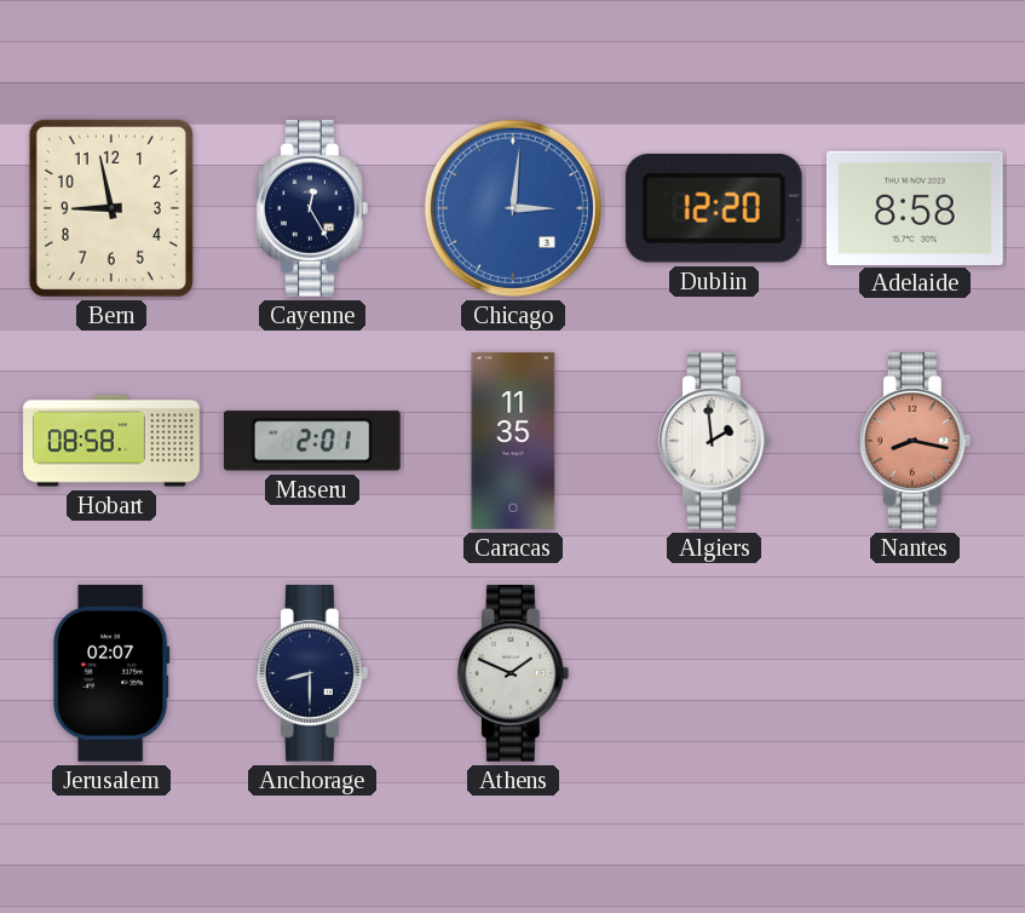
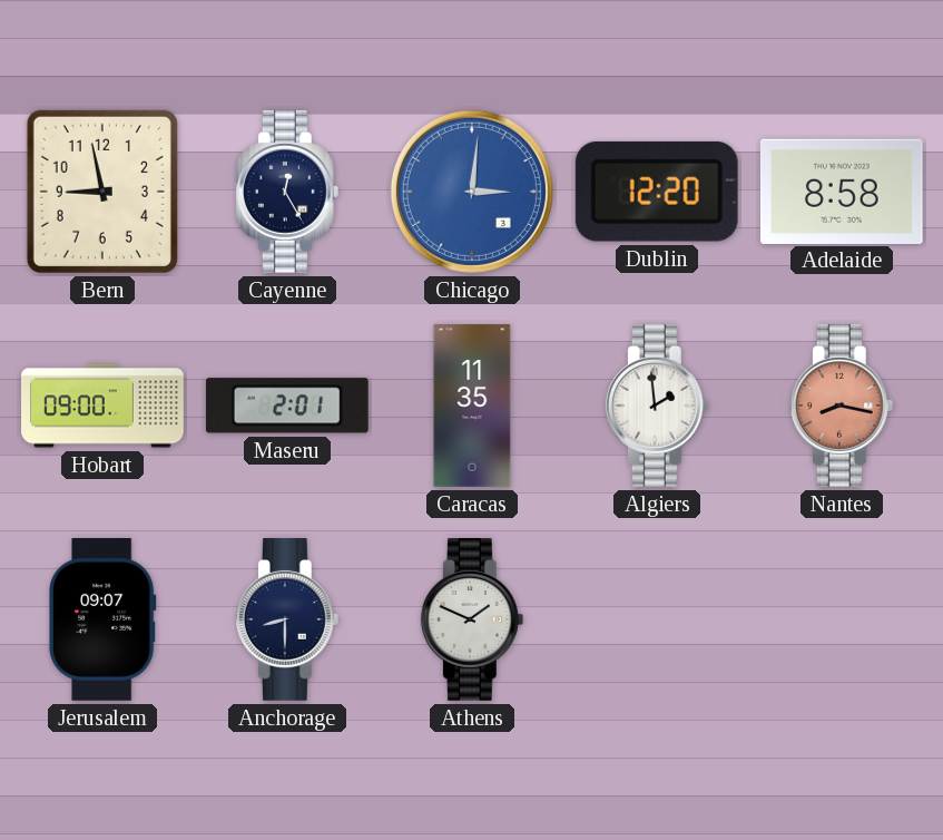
Hobart: 08:58 -> 09:00
Jerusalem: 02:07 -> 09:07
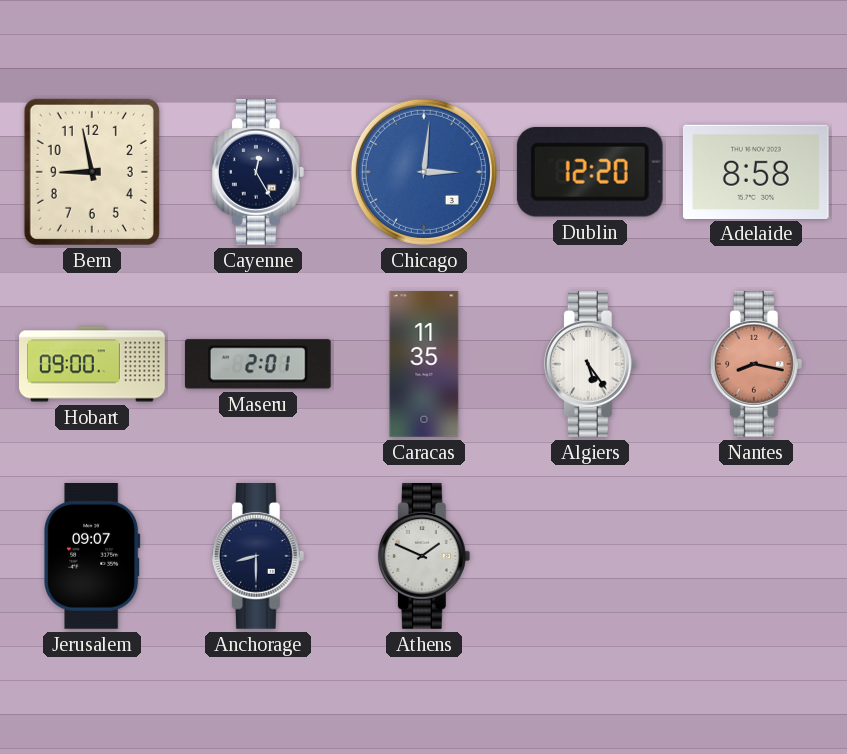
Algiers: 1:59 -> 5:24
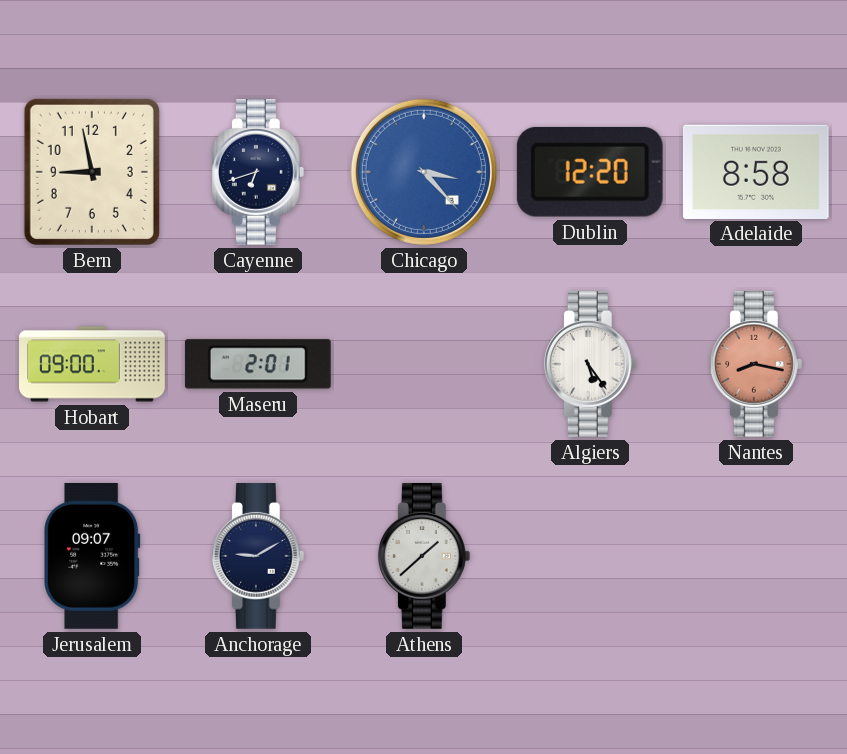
Cayenne: 12:25 -> 6:42
Chicago: 3:01 -> 3:23
Caracas: 11:35 -> none
Anchorage: 8:30 -> 9:10
Athens: 1:49 -> 1:38
